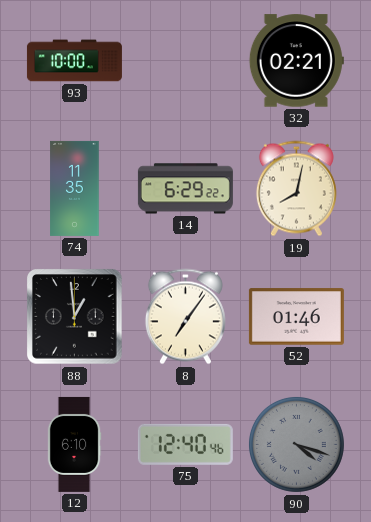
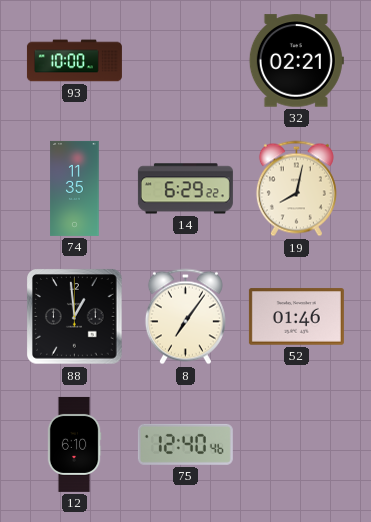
90: 4:18 -> none
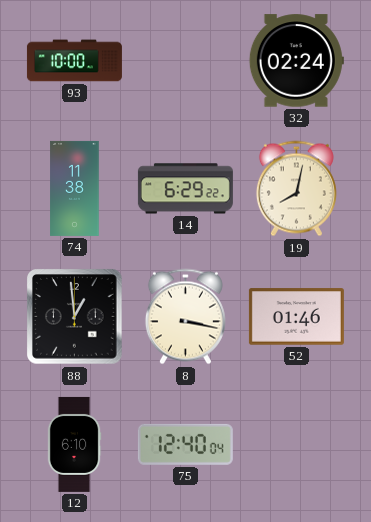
32: 02:21 -> 02:24
74: 11:35 -> 11:38
8: 7:06 -> 3:17
75: 12:40:46 -> 12:40:04
